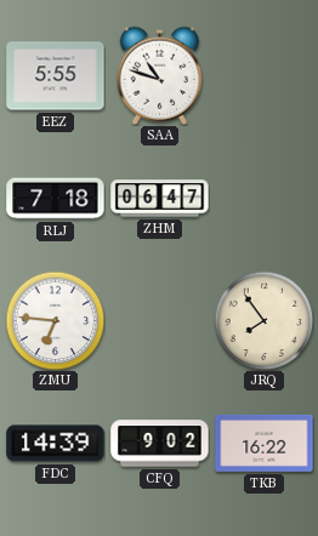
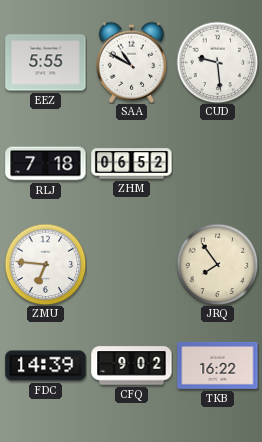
SAA: 10:48 -> 10:50
CUD: none -> 9:29
ZHM: 06:47 -> 06:52
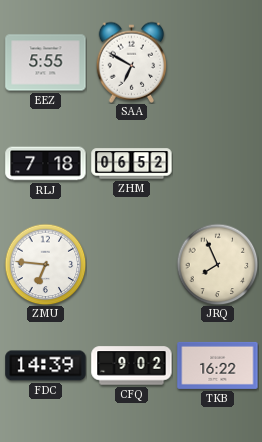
SAA: 10:50 -> 6:50
CUD: 9:29 -> none
JRQ: 7:54 -> 7:56
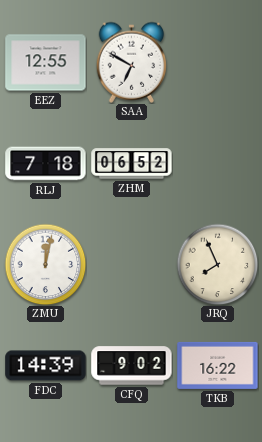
EEZ: 5:55 -> 12:55
ZMU: 6:46 -> 12:02
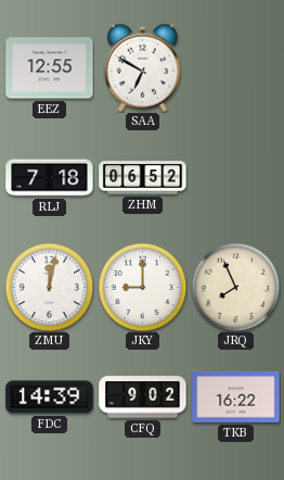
JKY: none -> 9:00
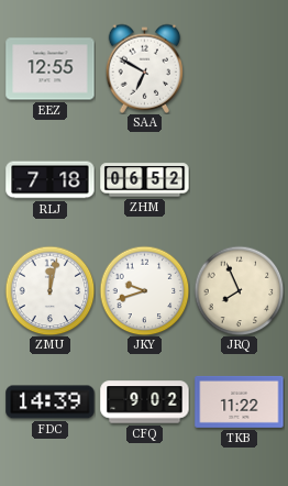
JKY: 9:00 -> 9:42
TKB: 16:22 -> 11:22
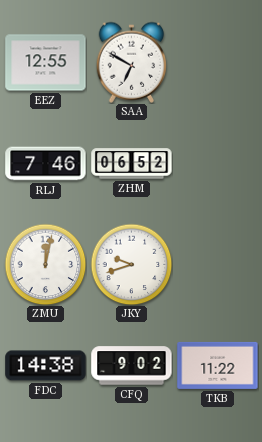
RLJ: 7:18 -> 7:46
JRQ: 7:56 -> none
FDC: 14:39 -> 14:38
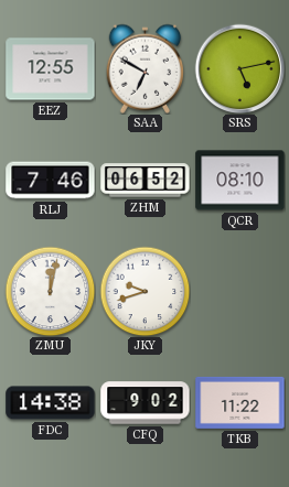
SRS: none -> 5:13
QCR: none -> 08:10
